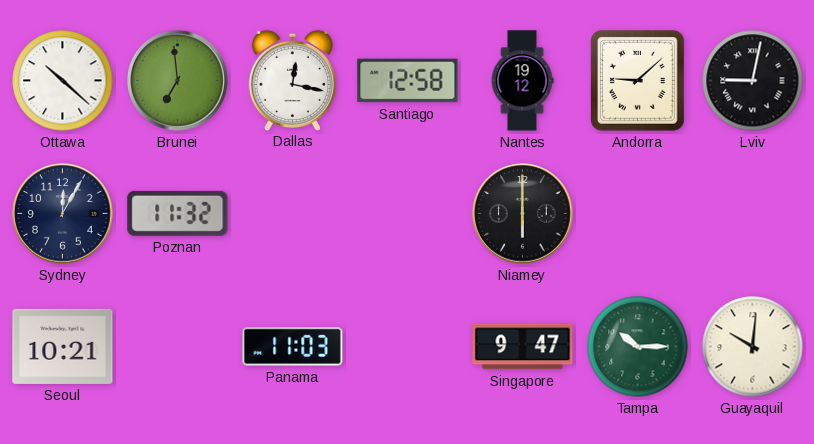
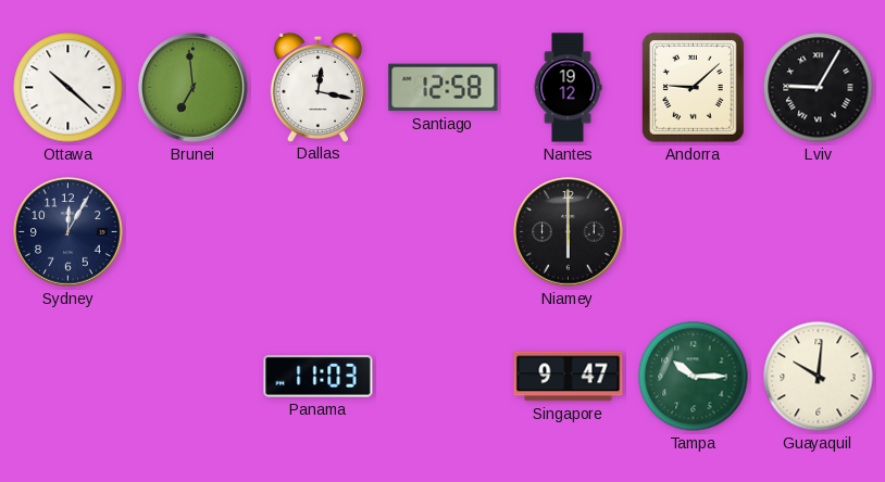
Lviv: 9:02 -> 9:05
Poznan: 11:32 -> none
Seoul: 10:21 -> none
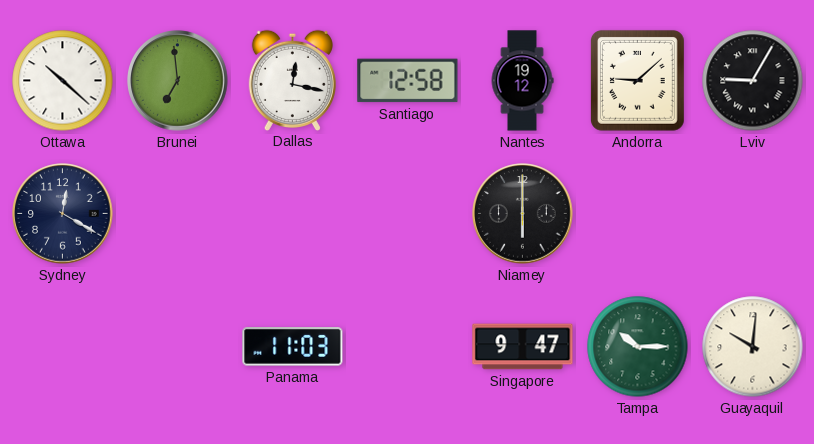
Sydney: 12:05 -> 12:20
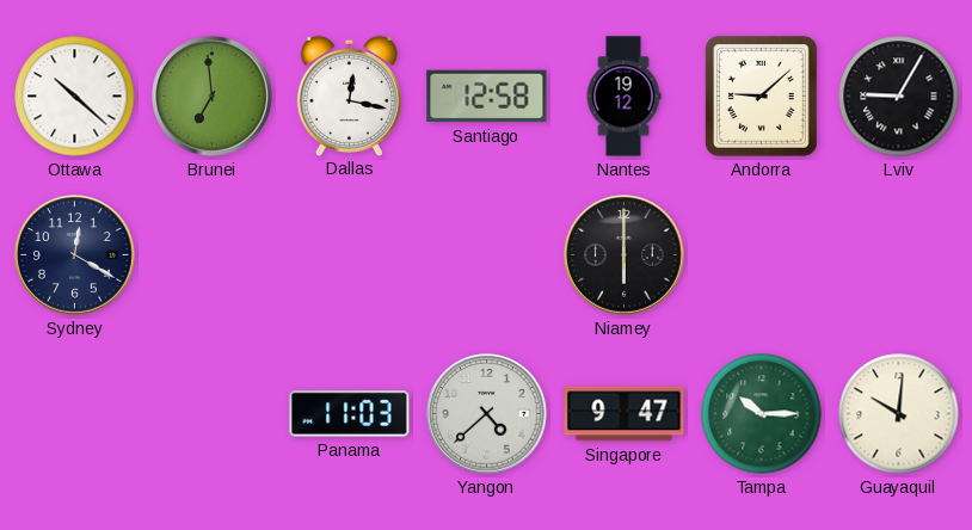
Yangon: none -> 4:38
